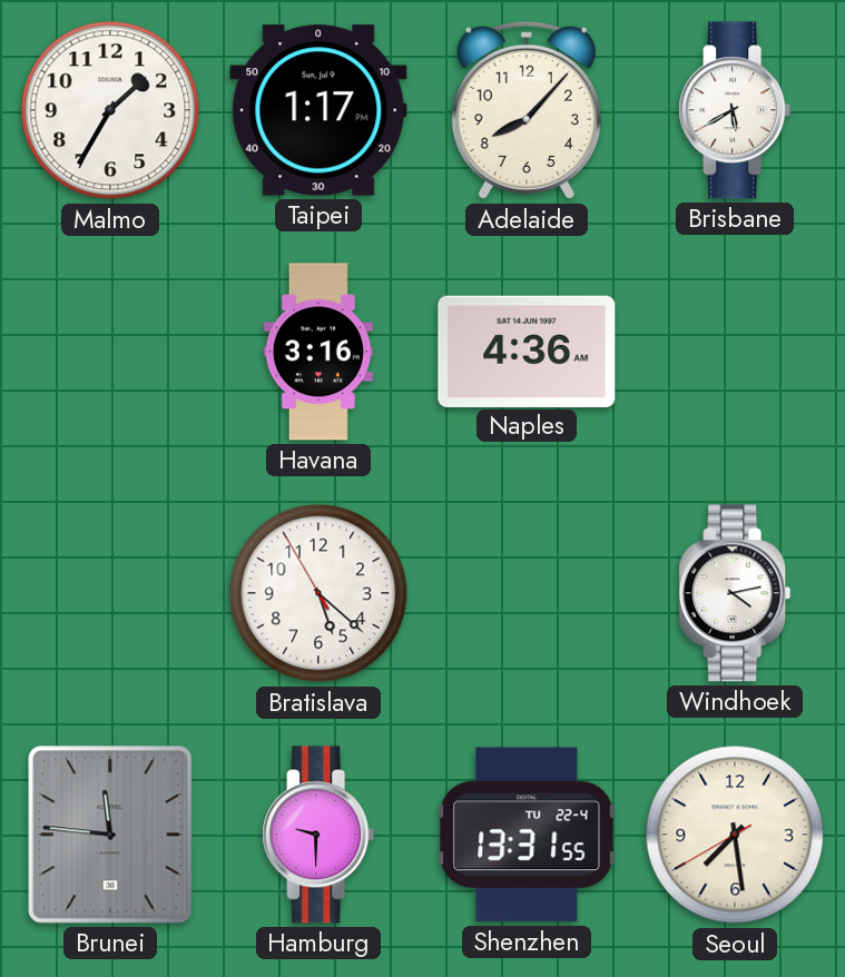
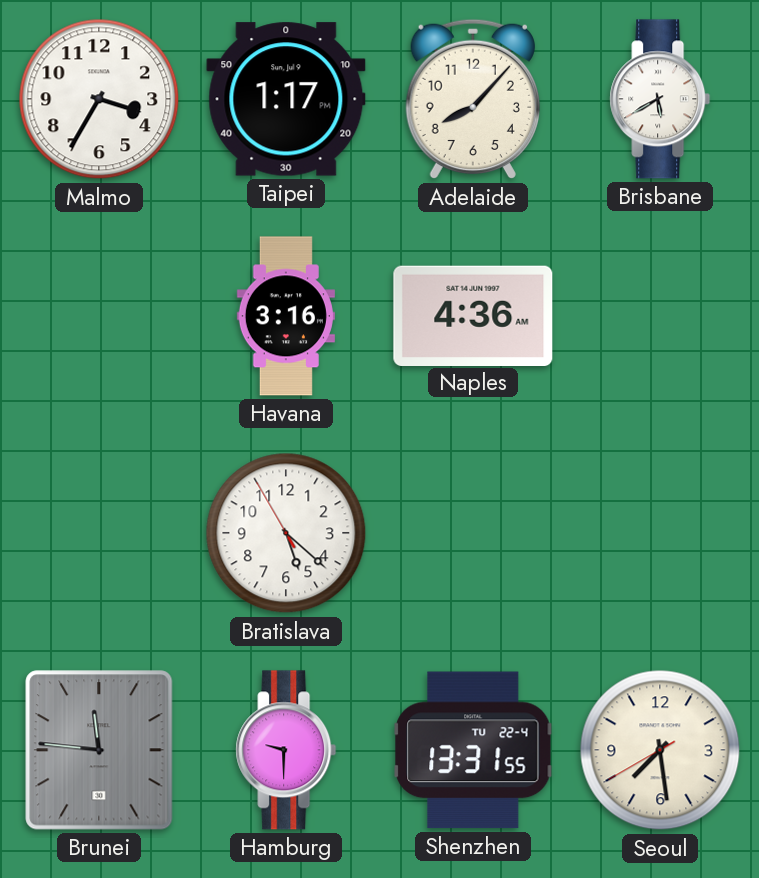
Malmo: 1:35 -> 3:35
Windhoek: 4:13 -> none
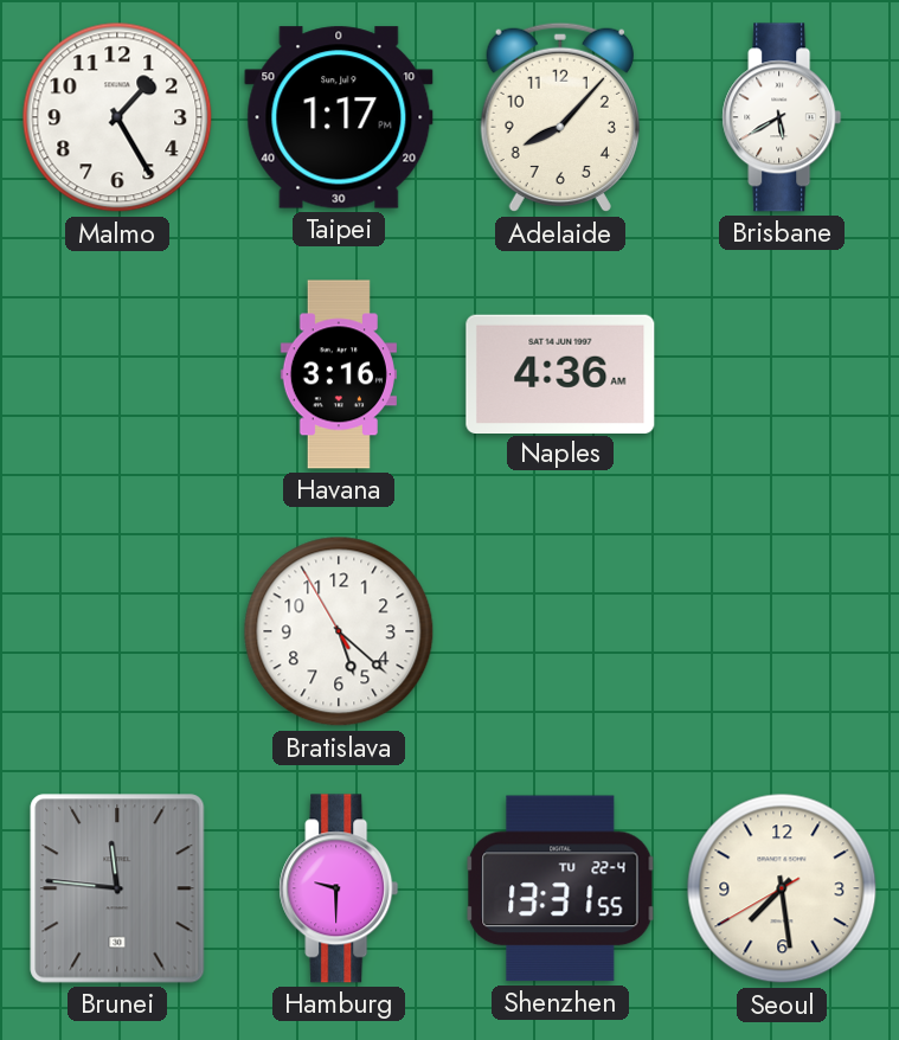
Malmo: 3:35 -> 1:25
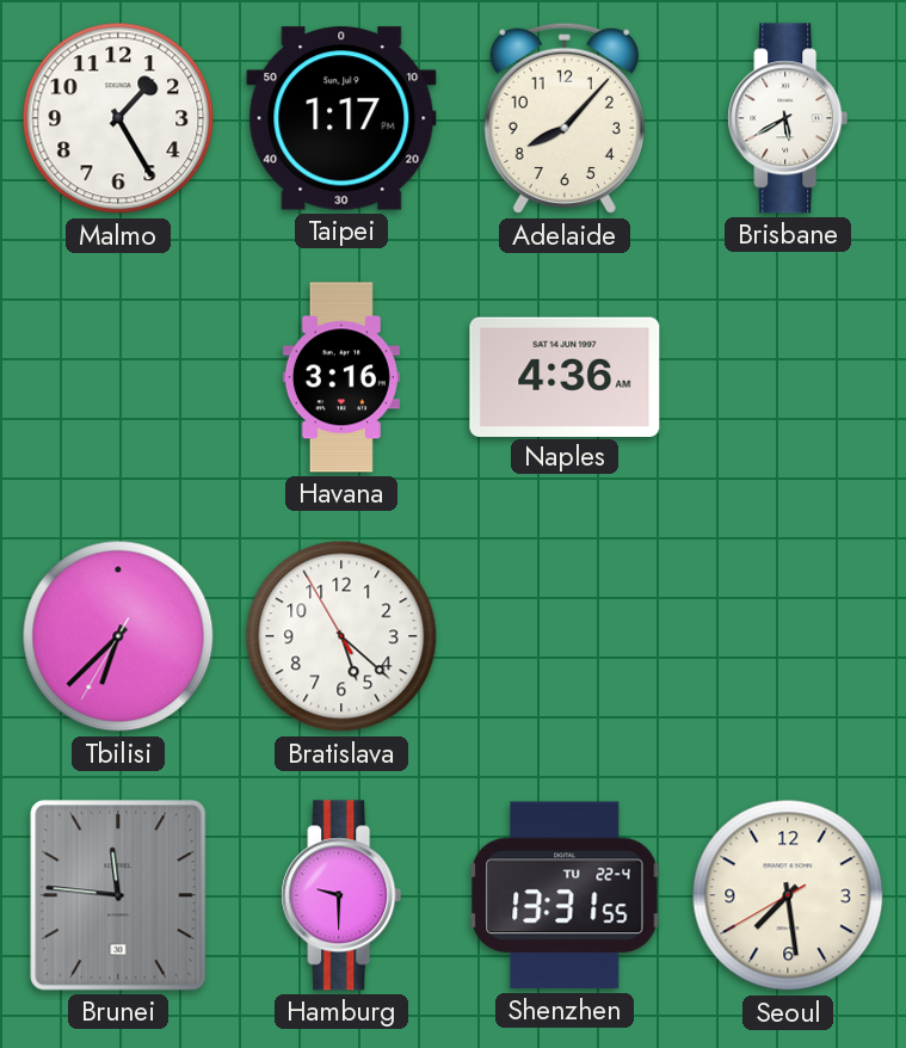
Tbilisi: none -> 6:37
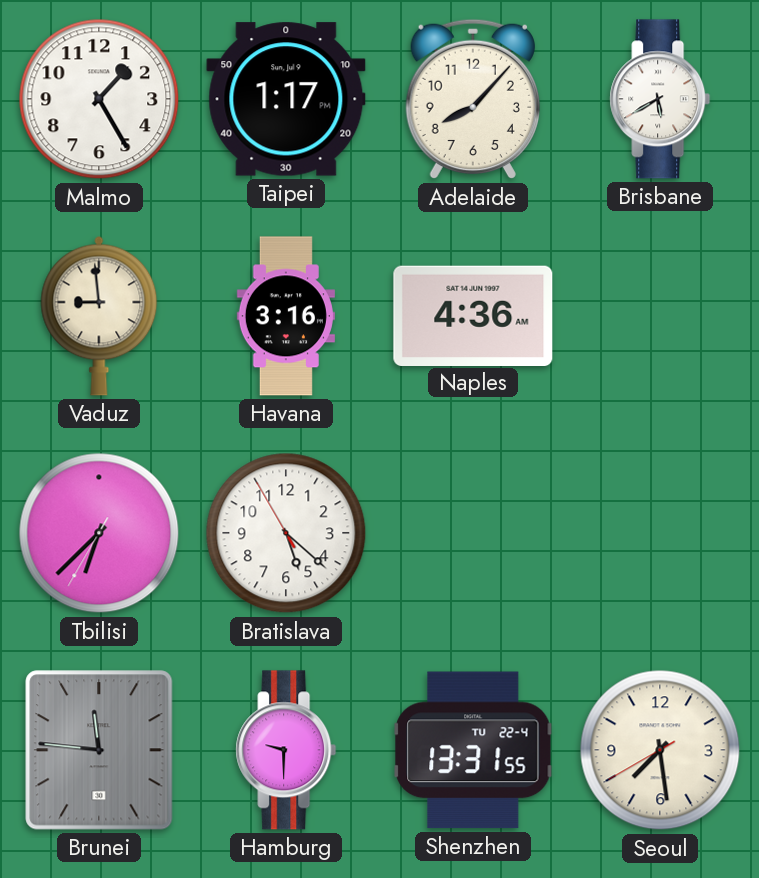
Vaduz: none -> 8:59
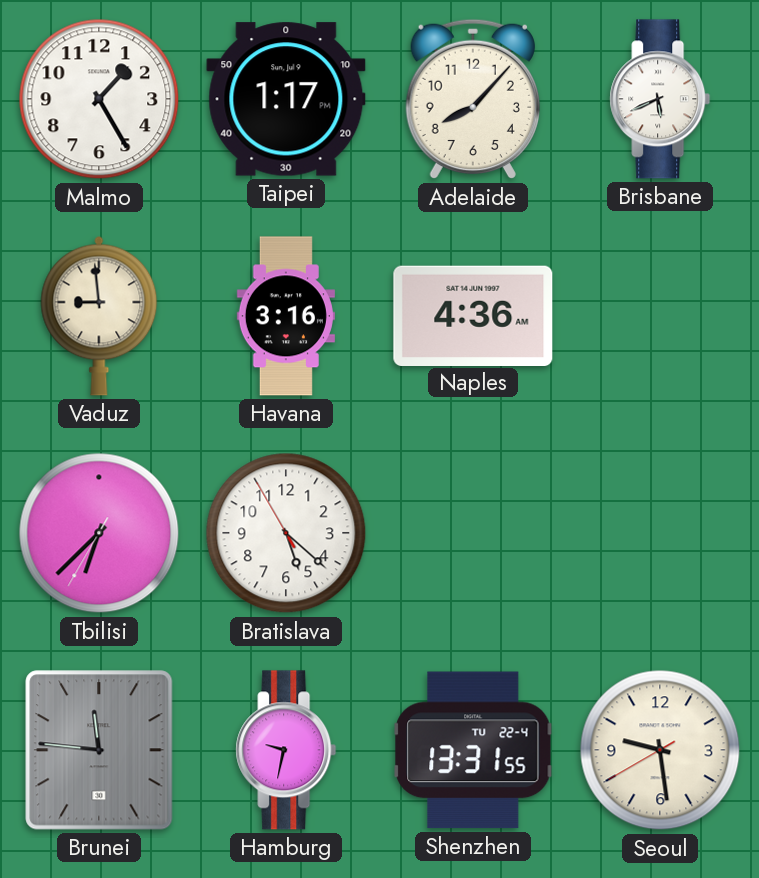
Brisbane: 5:40 -> 5:41
Hamburg: 9:30 -> 9:32
Seoul: 7:28 -> 9:28
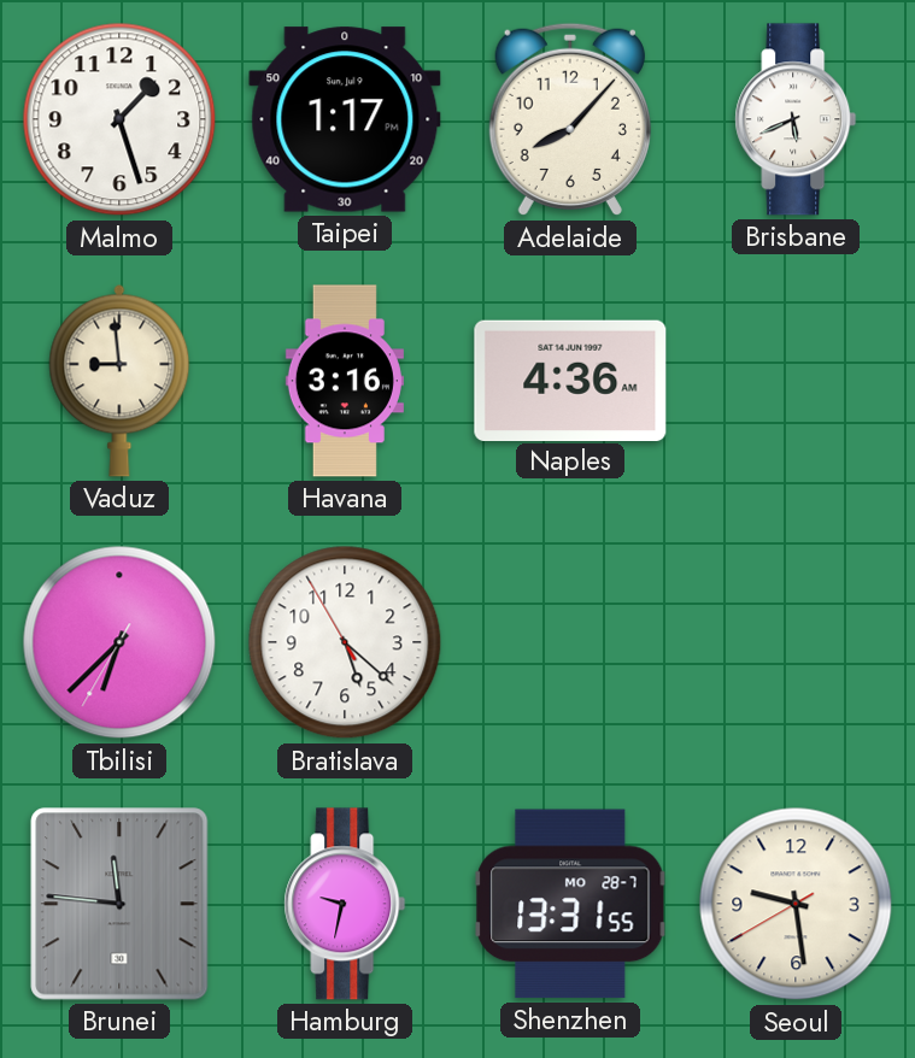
Malmo: 1:25 -> 1:27
Shenzhen date: TU 22-4 -> MO 28-7
